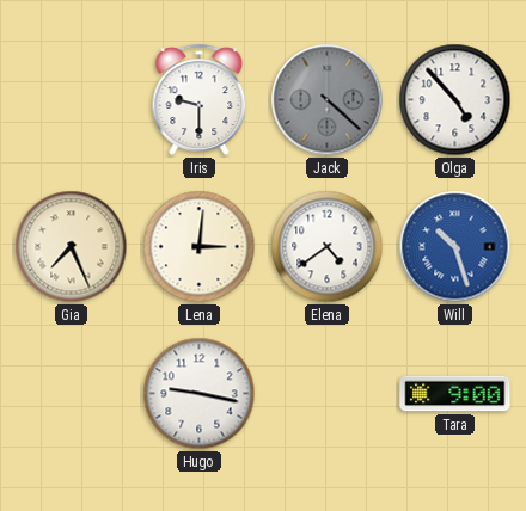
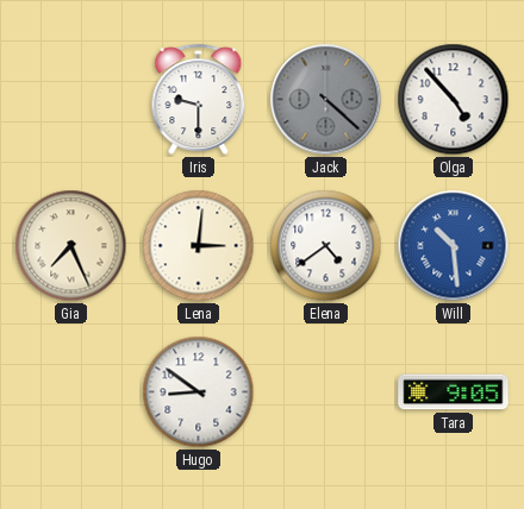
Will: 10:27 -> 10:29
Hugo: 9:17 -> 8:51
Tara: 9:00 -> 9:05
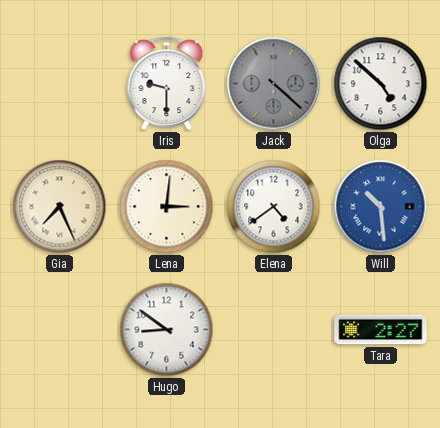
Olga: 4:53 -> 4:52
Tara: 9:05 -> 2:27
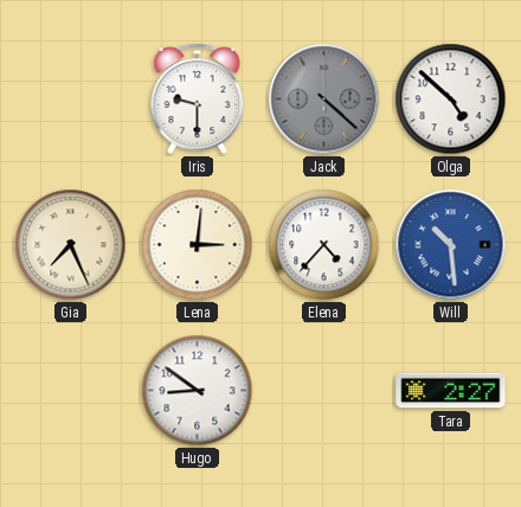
Elena: 4:39 -> 4:37
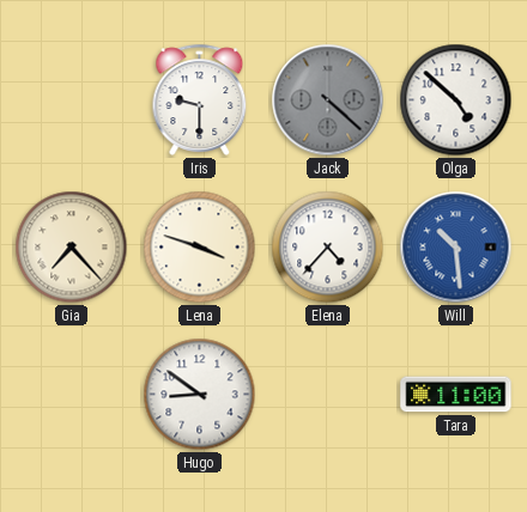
Gia: 7:26 -> 7:23
Lena: 3:01 -> 3:48
Tara: 2:27 -> 11:00
